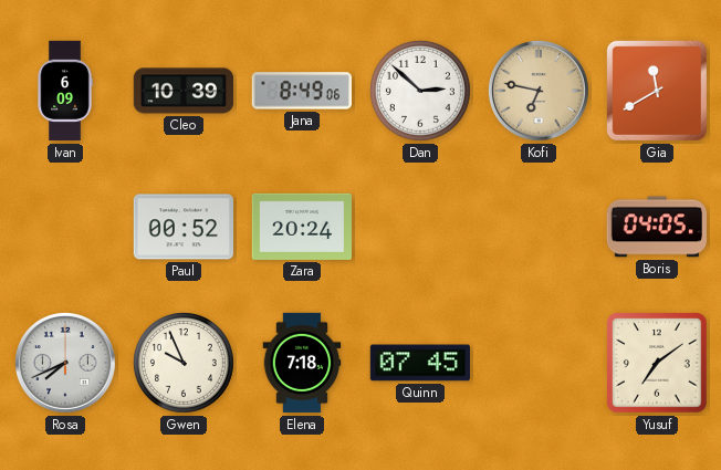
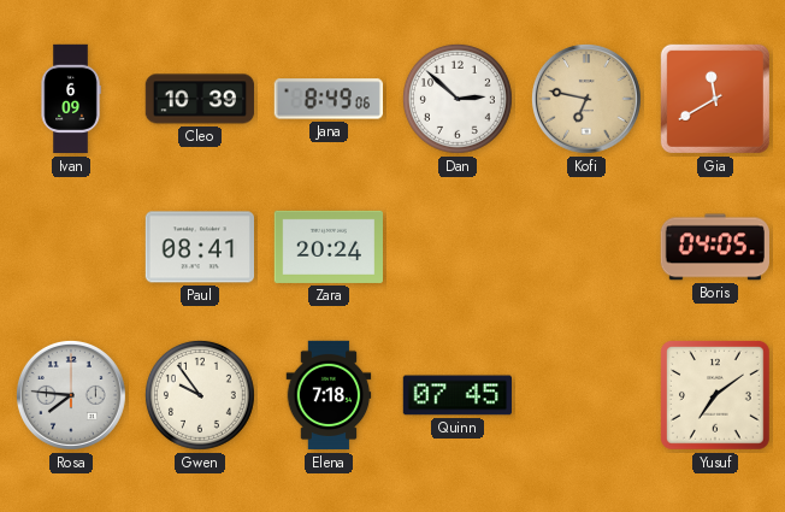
Paul: 00:52 -> 08:41
Rosa: 7:41 -> 7:46
Gwen: 9:56 -> 9:54
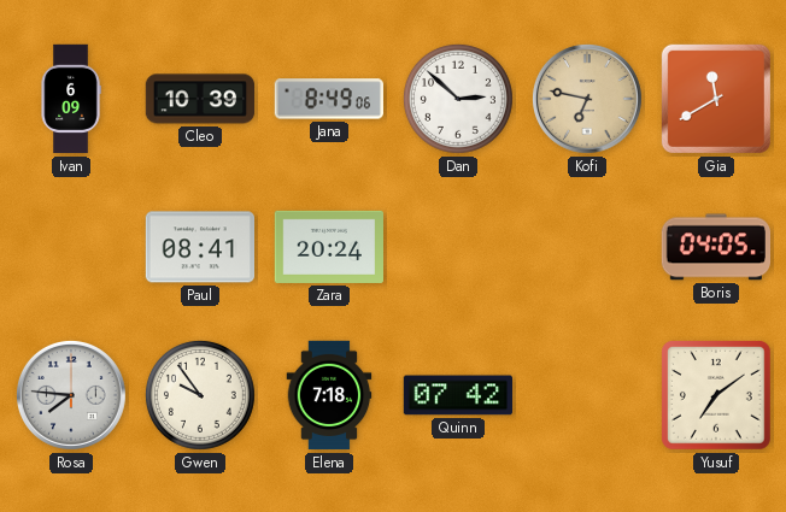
Quinn: 07:45 -> 07:42
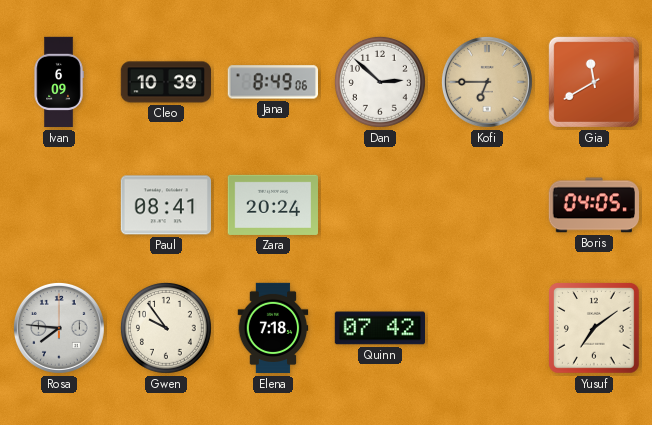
Kofi: 6:47 -> 6:45
